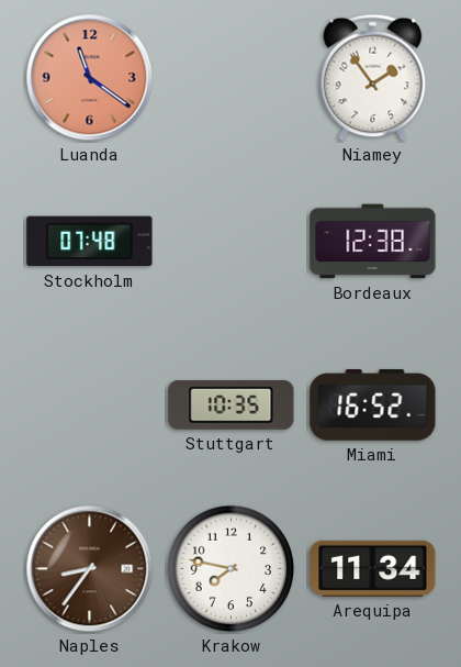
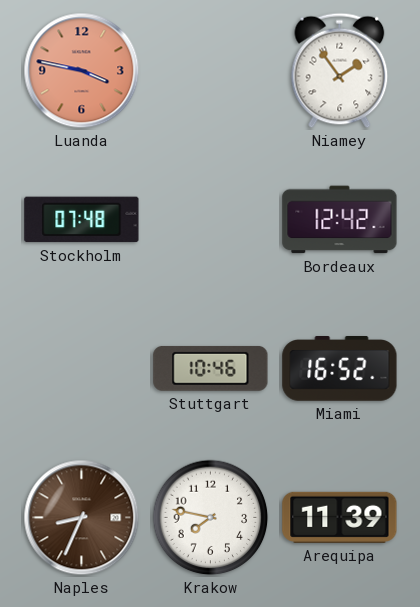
Luanda: 11:21 -> 3:47
Bordeaux: 12:38 -> 12:42
Stuttgart: 10:35 -> 10:46
Naples: 8:36 -> 8:34
Arequipa: 11:34 -> 11:39
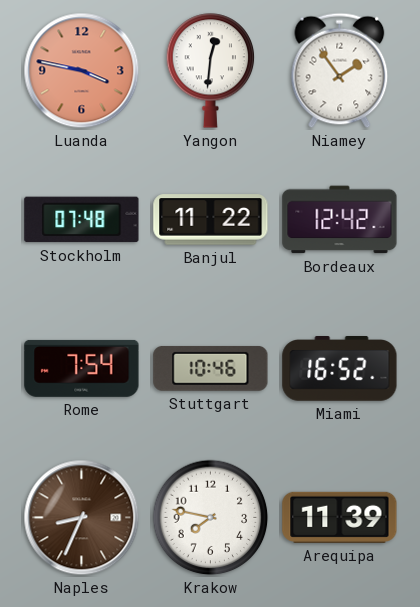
Yangon: none -> 12:31
Banjul: none -> 11:22
Rome: none -> 7:54
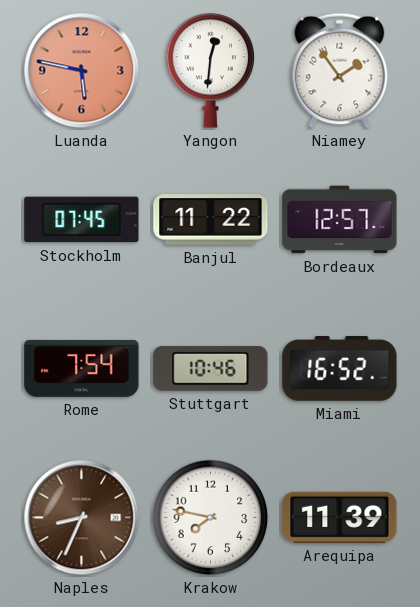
Luanda: 3:47 -> 5:47
Stockholm: 07:48 -> 07:45
Bordeaux: 12:42 -> 12:57
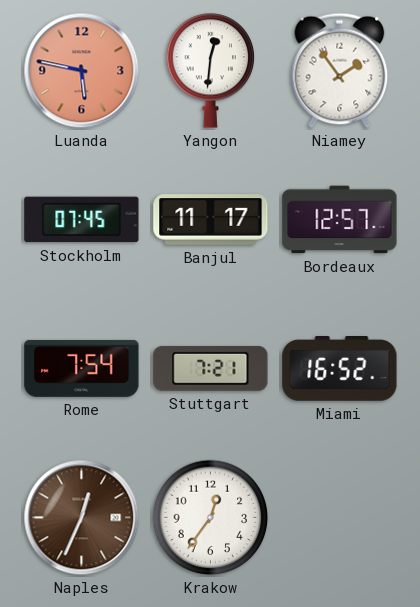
Banjul: 11:22 -> 11:17
Stuttgart: 10:46 -> 7:21
Naples: 8:34 -> 12:34
Krakow: 7:47 -> 12:36
Arequipa: 11:39 -> none
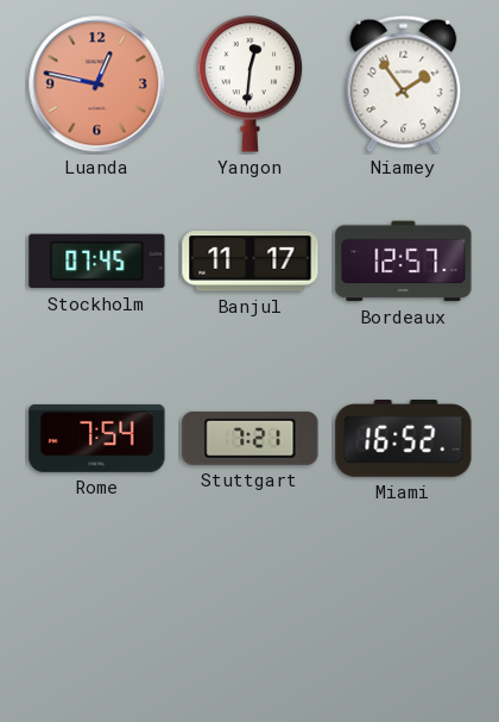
Luanda: 5:47 -> 12:47
Naples: 12:34 -> none
Krakow: 12:36 -> none
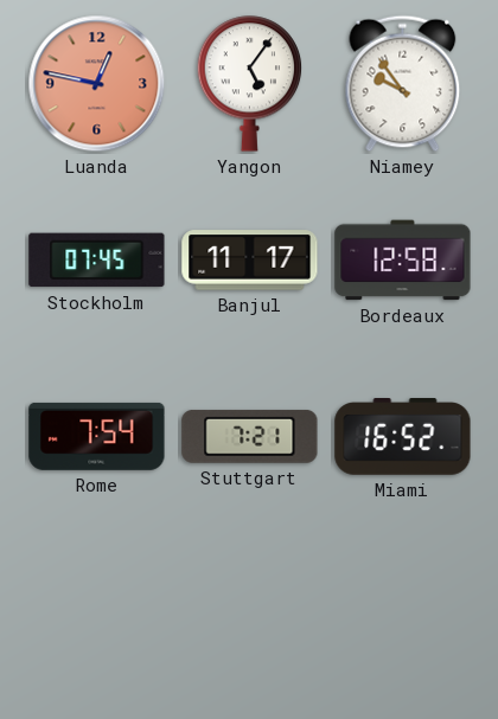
Yangon: 12:31 -> 5:06
Niamey: 1:54 -> 9:54
Bordeaux: 12:57 -> 12:58
